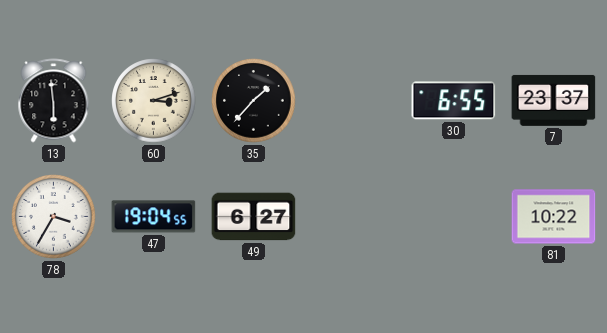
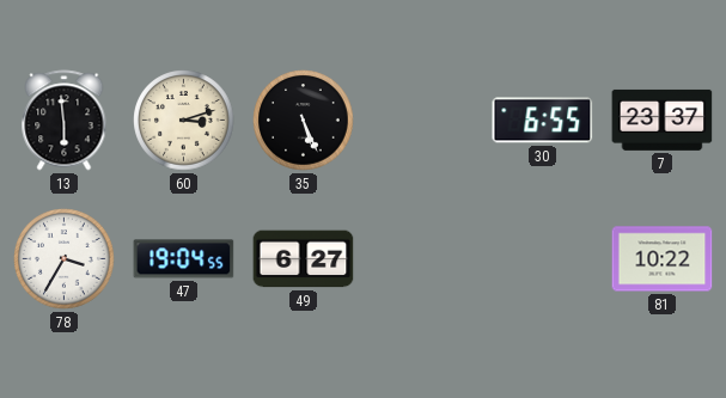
35: 1:37 -> 5:26
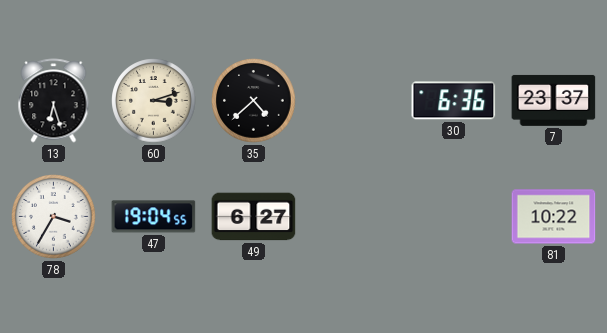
13: 5:59 -> 6:27
35: 5:26 -> 4:38
30: 6:55 -> 6:36
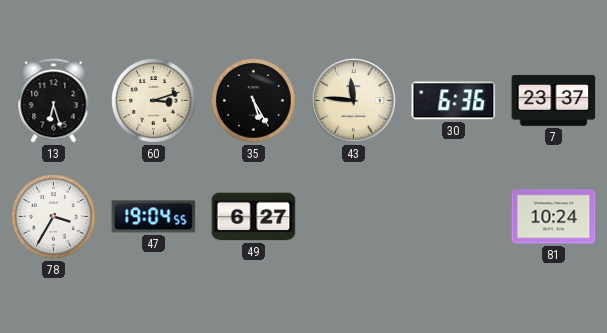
35: 4:38 -> 5:25
43: none -> 11:46
81: 10:22 -> 10:24
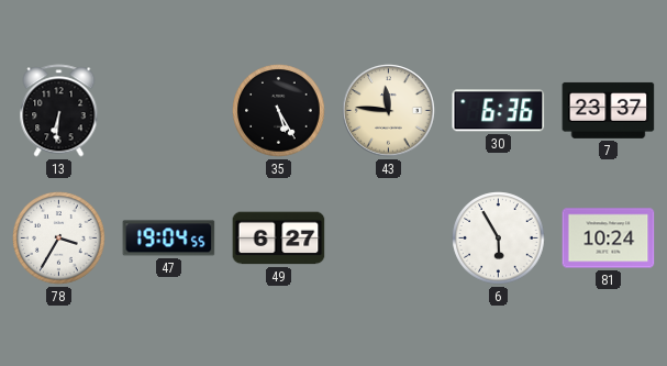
13: 6:27 -> 6:31
60: 3:12 -> none
6: none -> 5:55
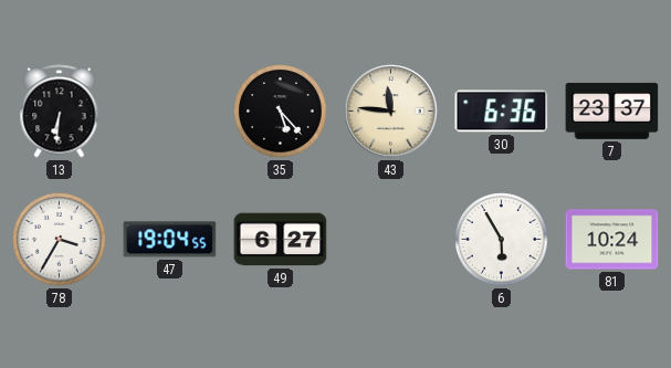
35: 5:25 -> 5:23
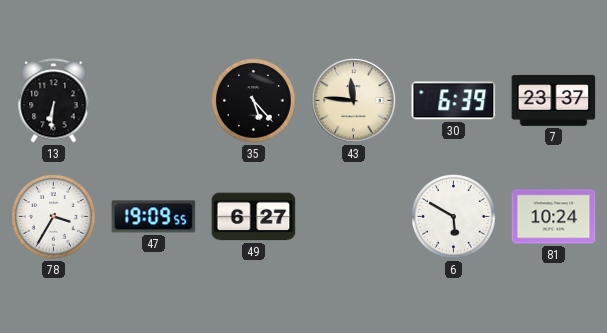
30: 6:36 -> 6:39
47: 19:04 -> 19:09
6: 5:55 -> 5:50
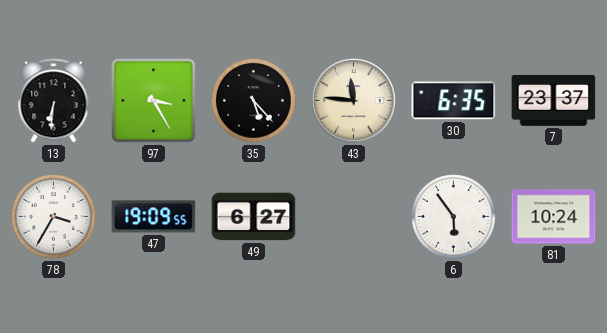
97: none -> 3:25
30: 6:39 -> 6:35
6: 5:50 -> 5:54
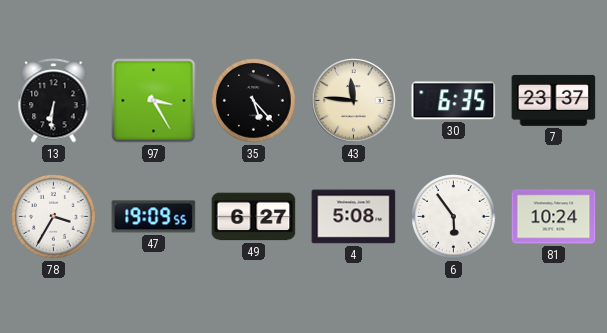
4: none -> 5:08
